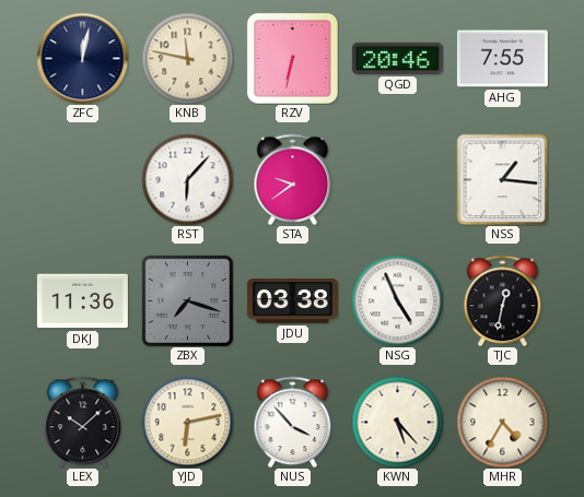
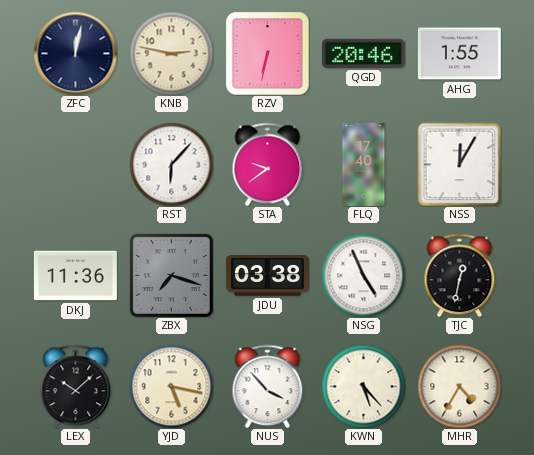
KNB: 11:47 -> 2:47
AHG: 7:55 -> 1:55
FLQ: none -> 17:40
NSS: 1:16 -> 12:05
YJD: 6:13 -> 5:17
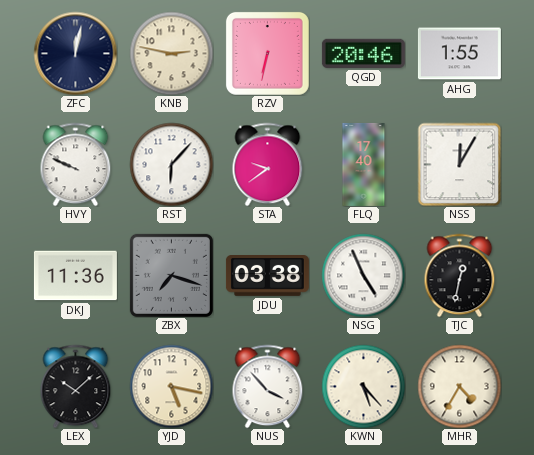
HVY: none -> 9:49
